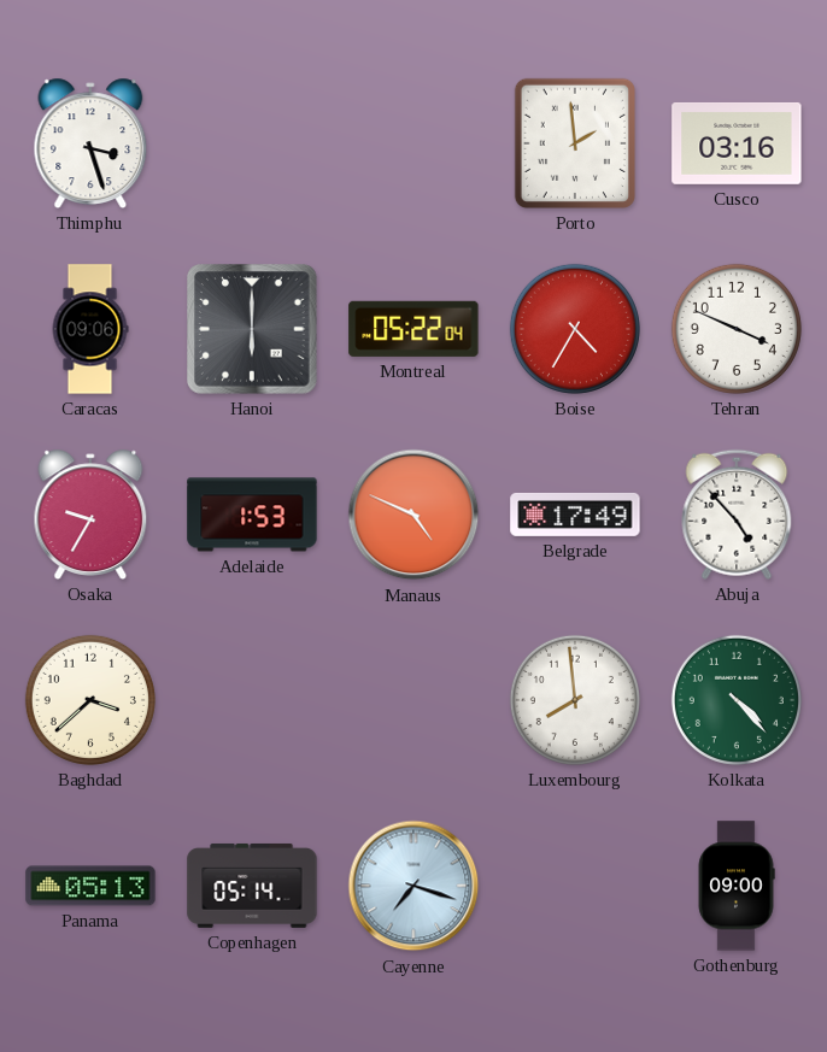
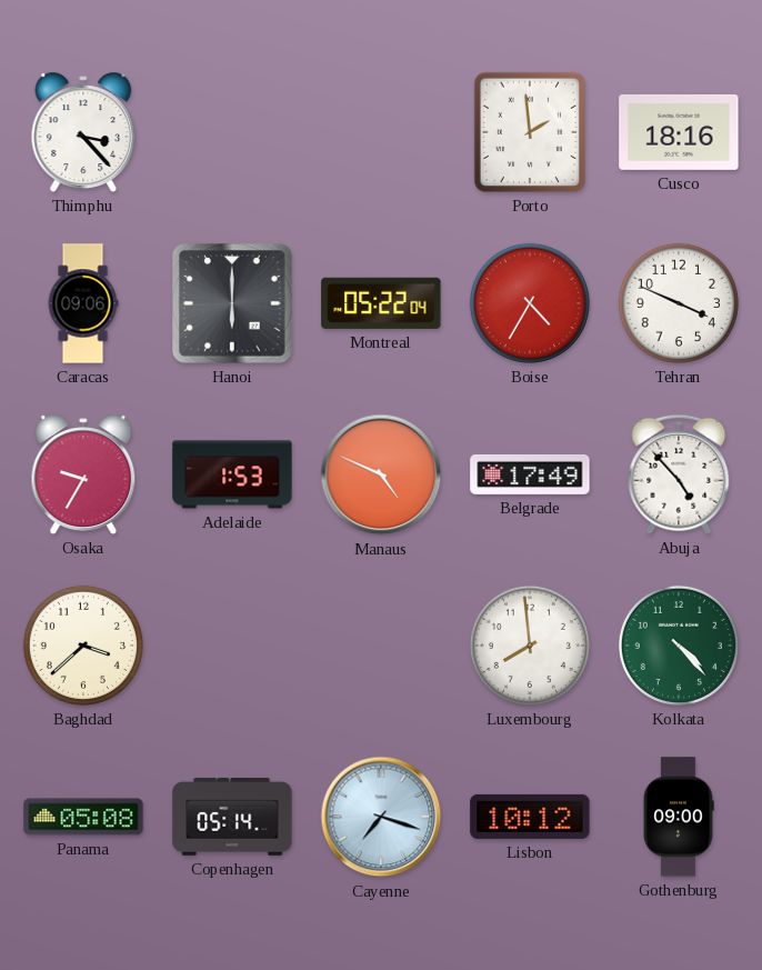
Thimphu: 3:27 -> 3:23
Cusco: 03:16 -> 18:16
Panama: 05:13 -> 05:08
Lisbon: none -> 10:12
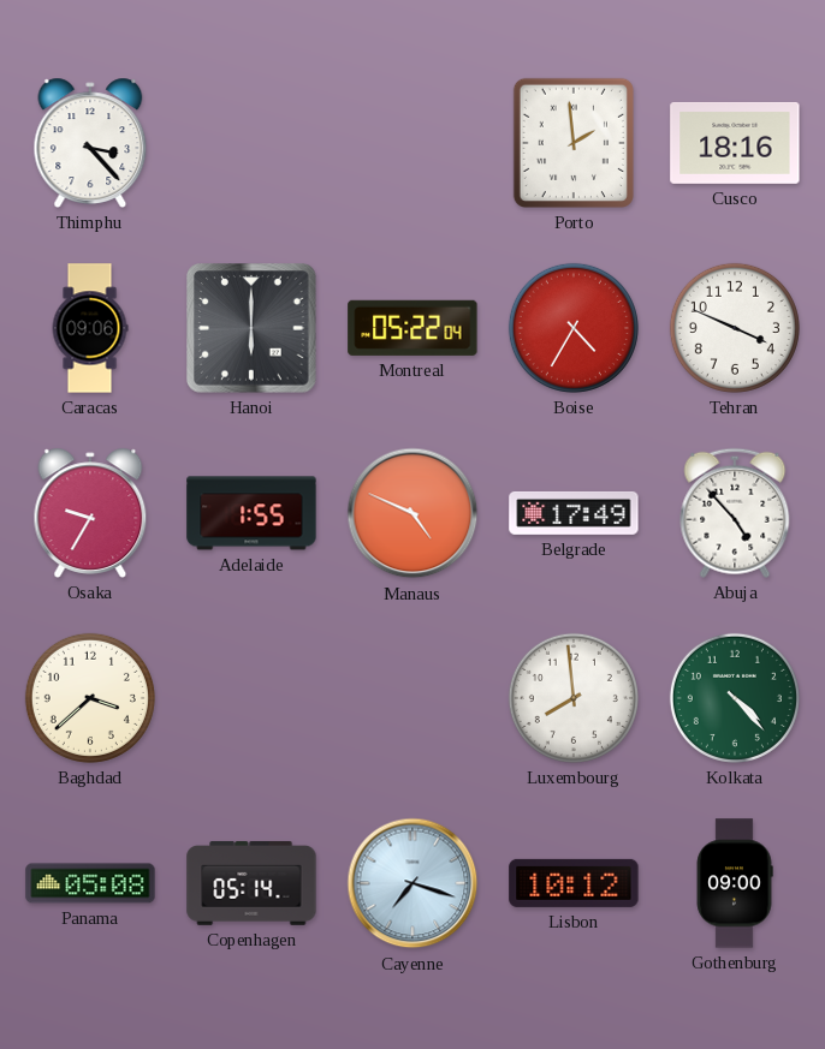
Adelaide: 1:53 -> 1:55
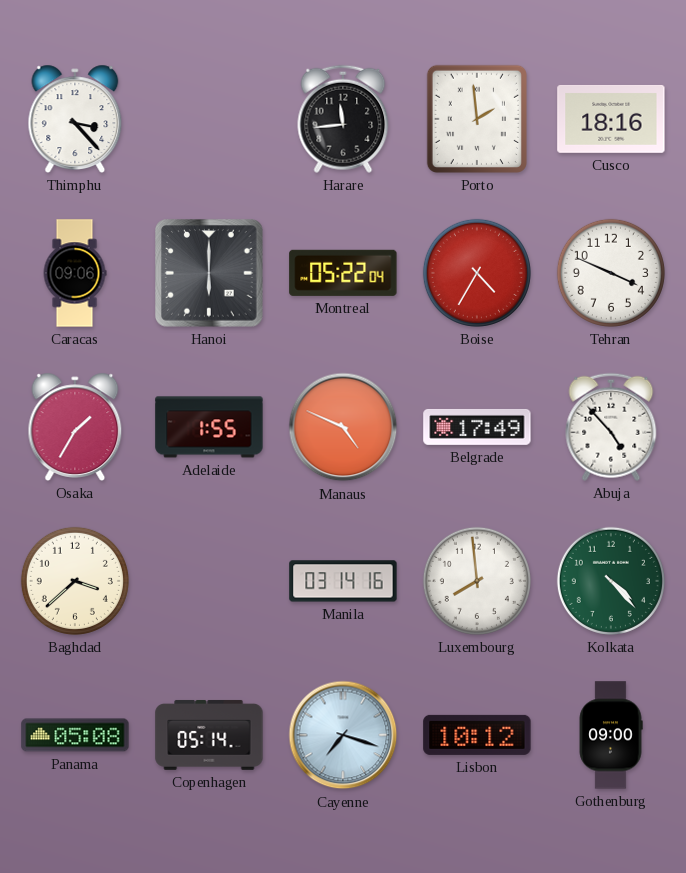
Harare: none -> 11:44
Osaka: 9:35 -> 1:35
Manila: none -> 03:14
